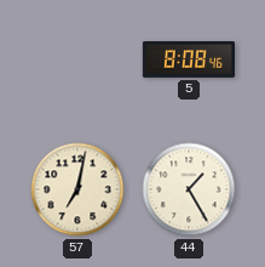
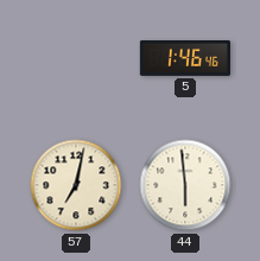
5: 8:08 -> 1:46
44: 1:25 -> 5:59
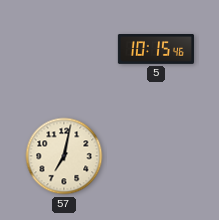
5: 1:46 -> 10:15
44: 5:59 -> none
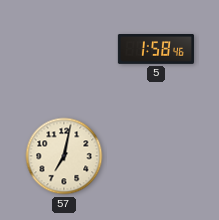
5: 10:15 -> 1:58
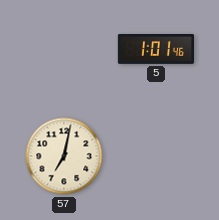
5: 1:58 -> 1:01
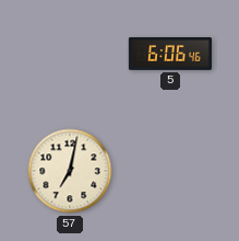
5: 1:01 -> 6:06
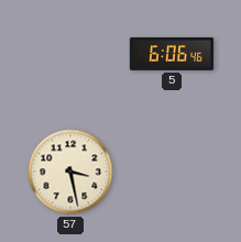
57: 7:02 -> 3:28
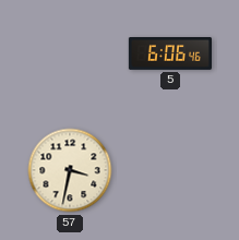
57: 3:28 -> 3:32
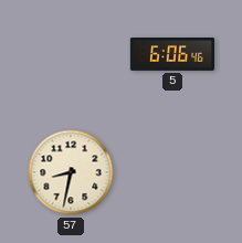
57: 3:32 -> 8:32
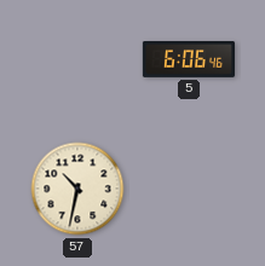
57: 8:32 -> 10:32
